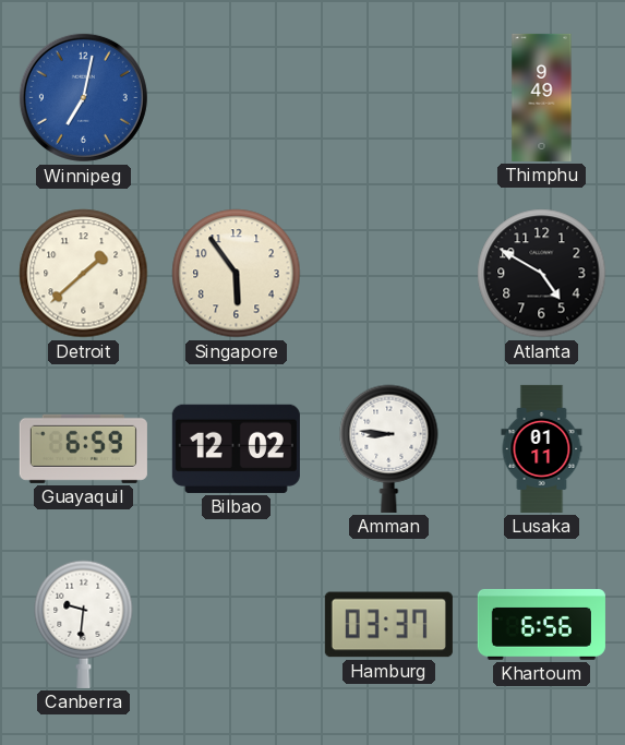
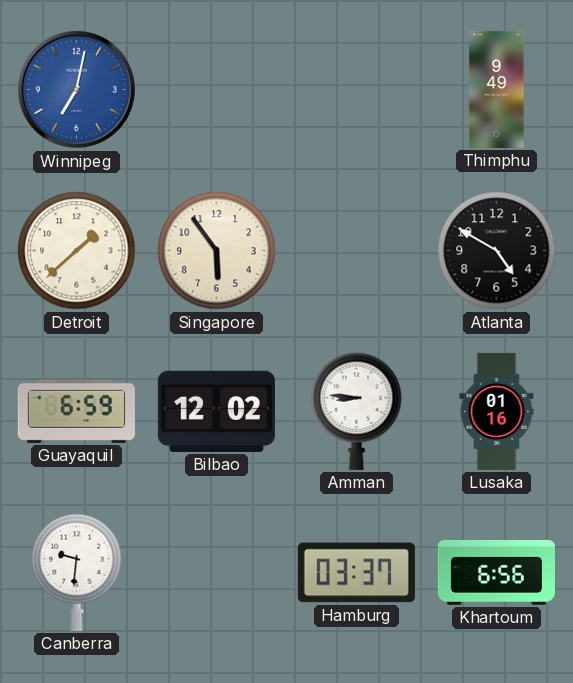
Lusaka: 01:11 -> 01:16
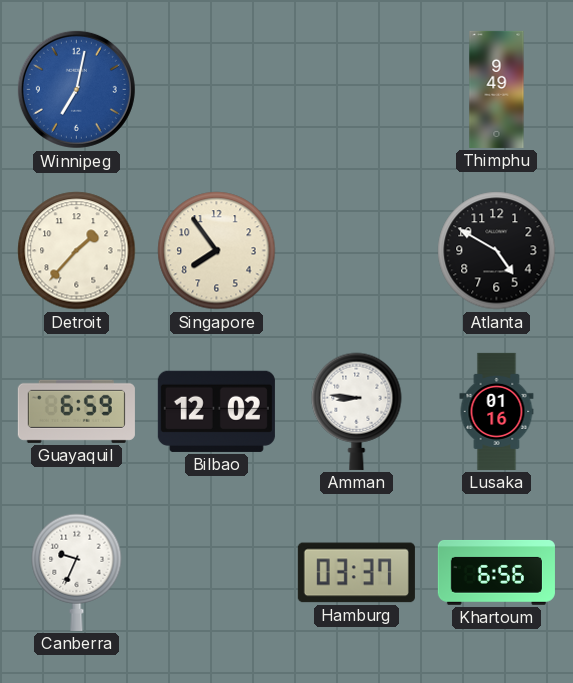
Detroit: 1:38 -> 1:37
Singapore: 5:54 -> 7:54
Canberra: 9:31 -> 9:34
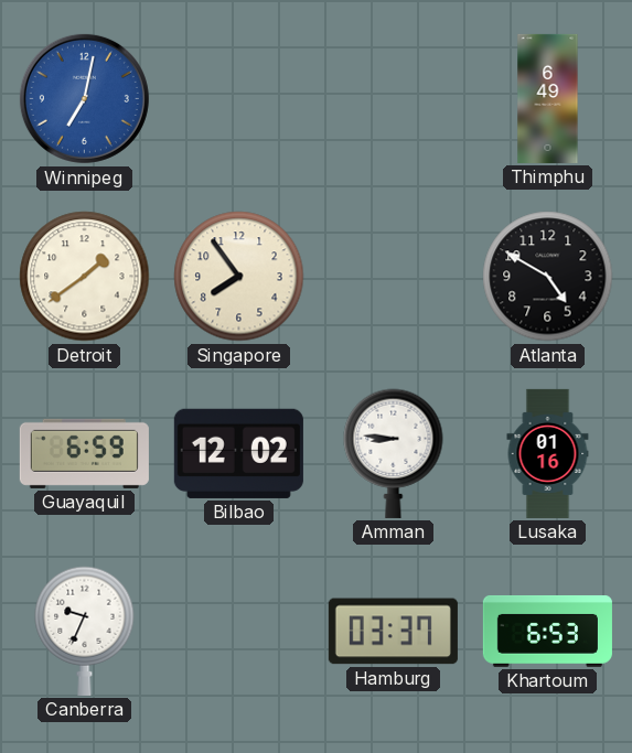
Thimphu: 9:49 -> 6:49
Detroit: 1:37 -> 1:39
Khartoum: 6:56 -> 6:53
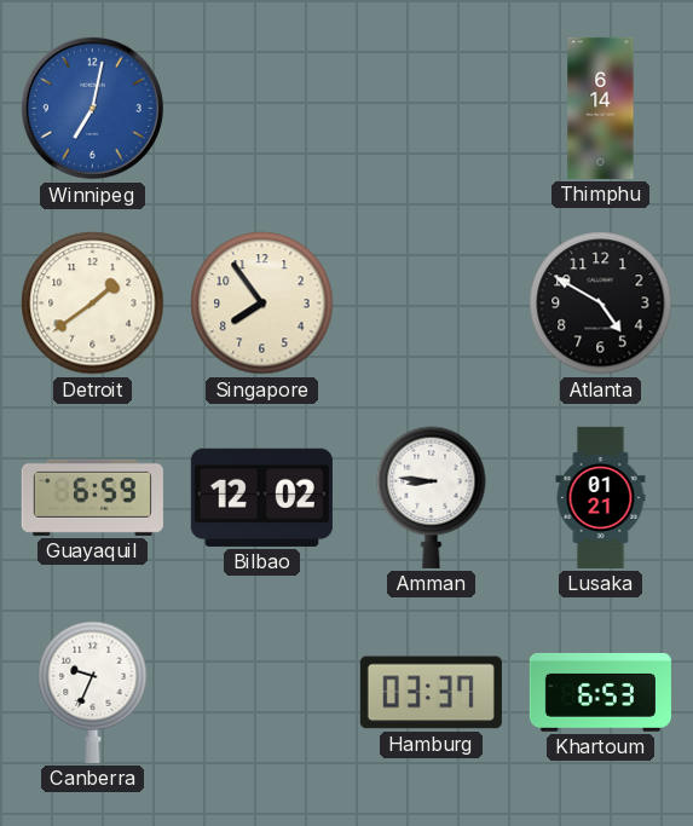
Thimphu: 6:49 -> 6:14
Lusaka: 01:16 -> 01:21
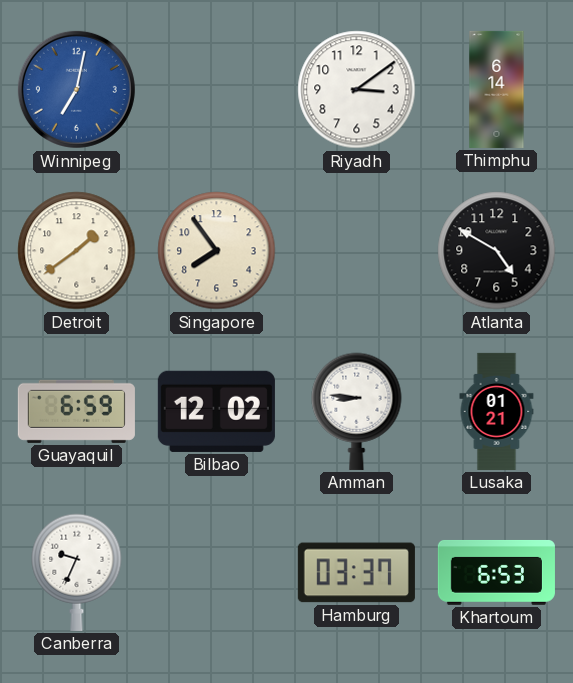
Riyadh: none -> 3:09
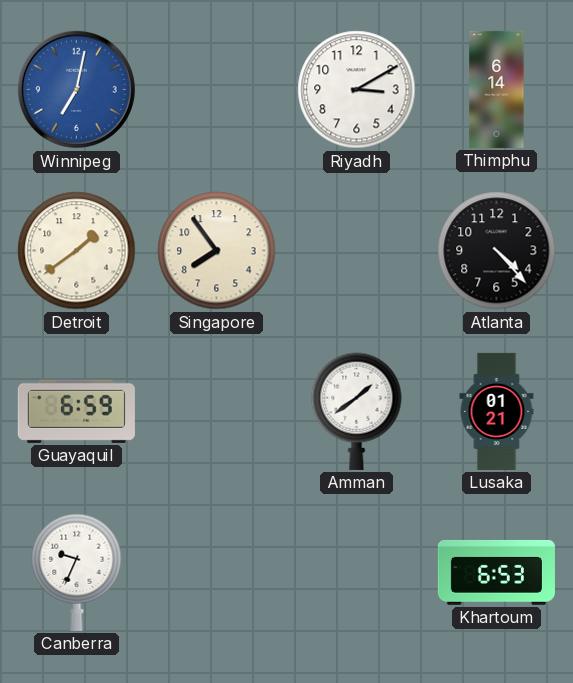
Riyadh: 3:09 -> 3:10
Atlanta: 4:50 -> 4:23
Bilbao: 12:02 -> none
Amman: 8:46 -> 1:39
Hamburg: 03:37 -> none
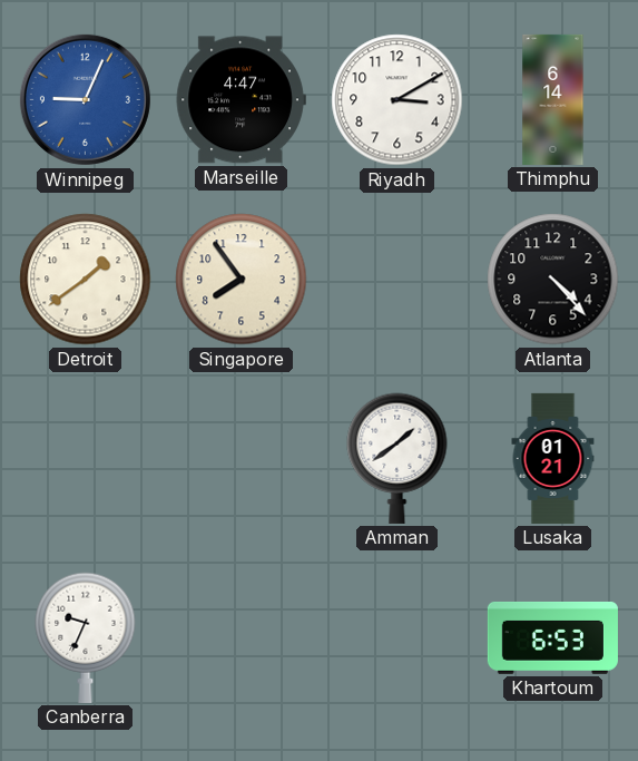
Winnipeg: 7:02 -> 9:04
Marseille: none -> 4:47
Guayaquil: 6:59 -> none
